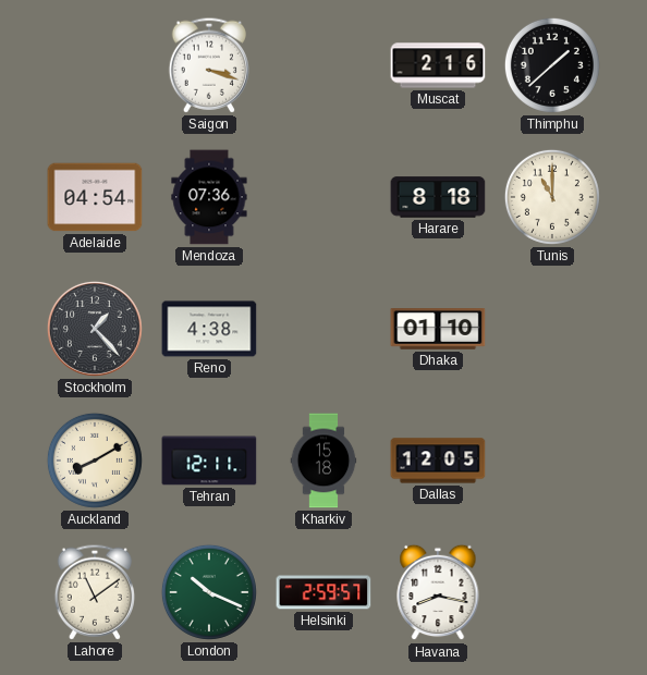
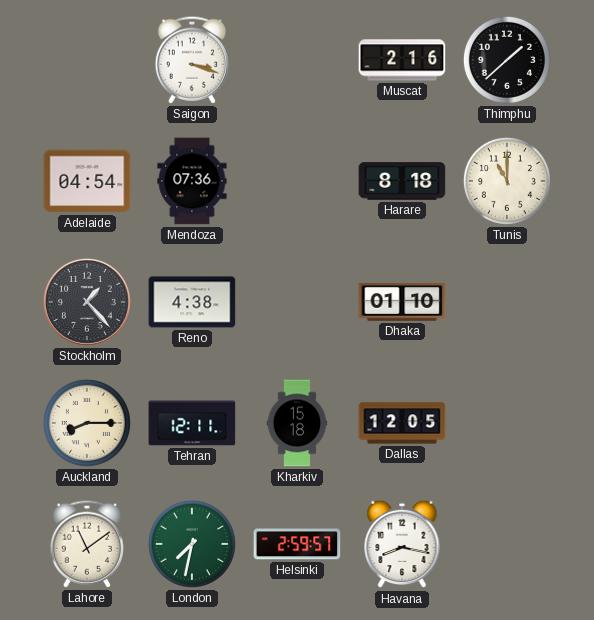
Auckland: 8:10 -> 8:15
London: 10:19 -> 7:32
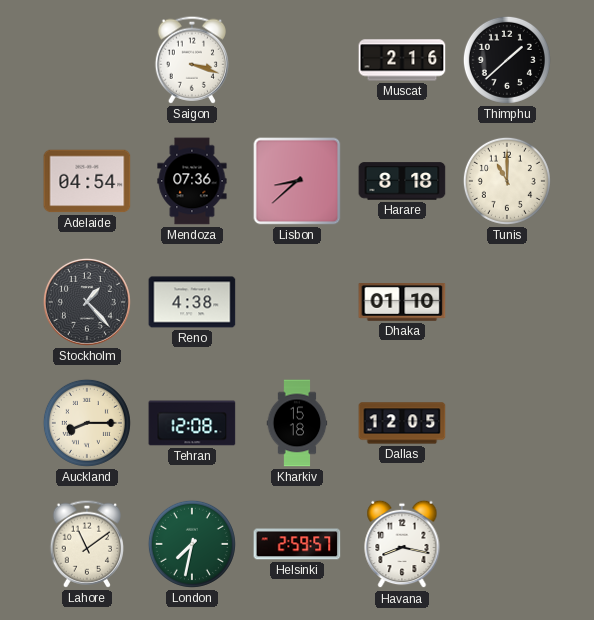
Lisbon: none -> 8:38
Tehran: 12:11 -> 12:08
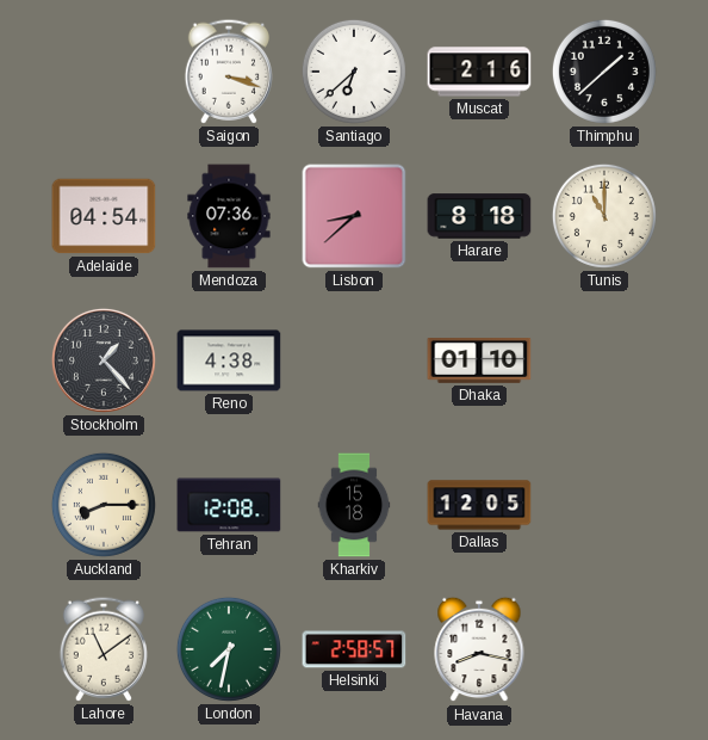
Santiago: none -> 6:38
Helsinki: 2:59 -> 2:58
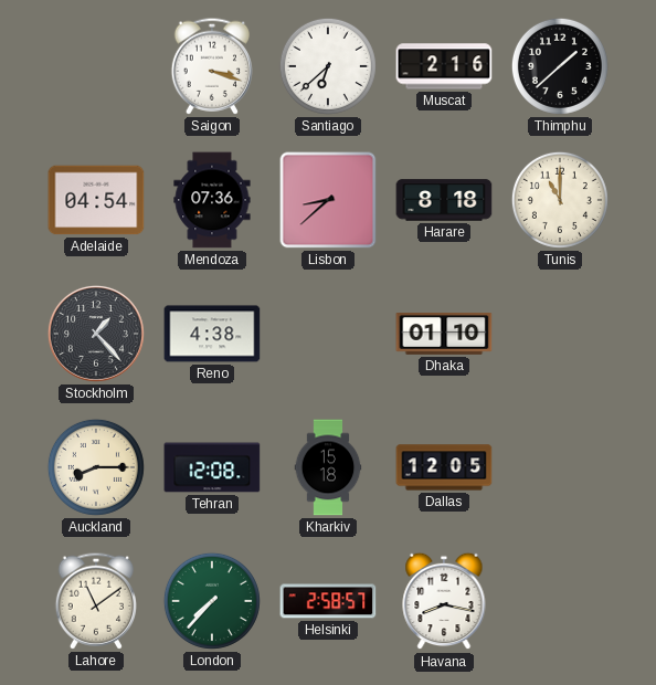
London: 7:32 -> 7:37
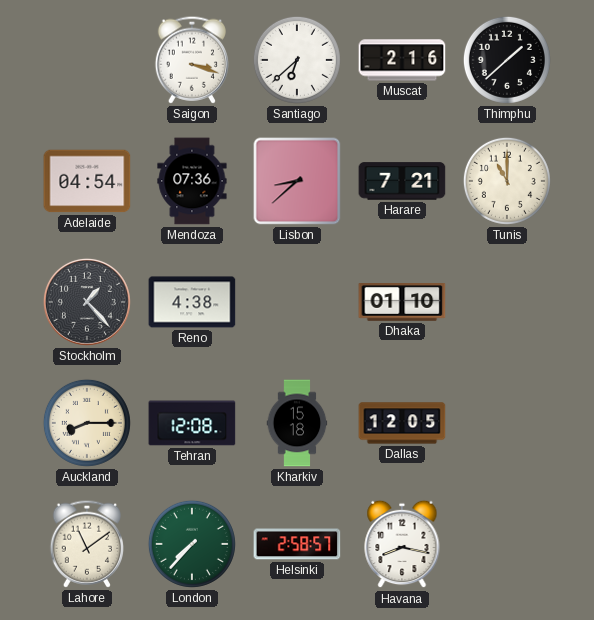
Harare: 8:18 -> 7:21
